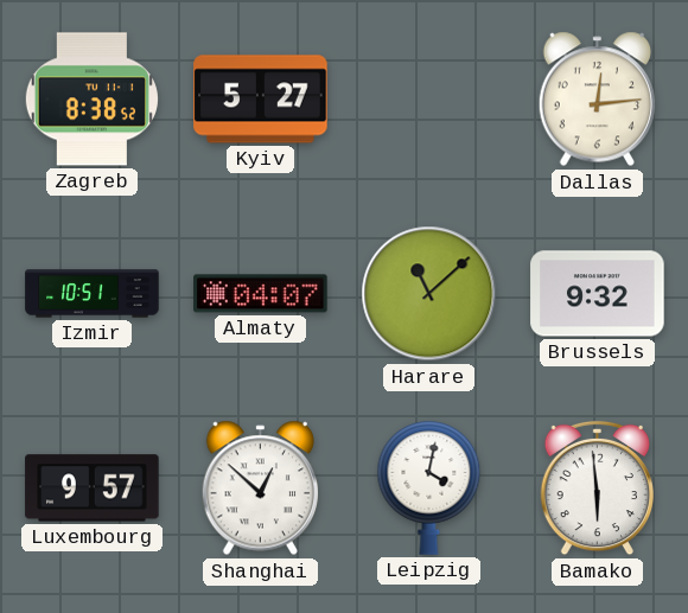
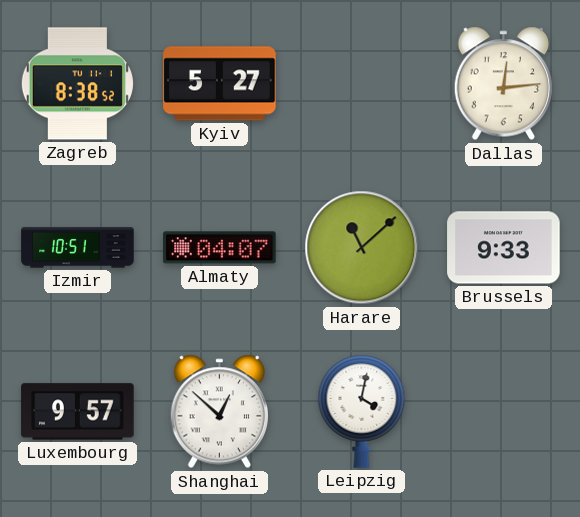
Brussels: 9:32 -> 9:33
Bamako: 5:59 -> none
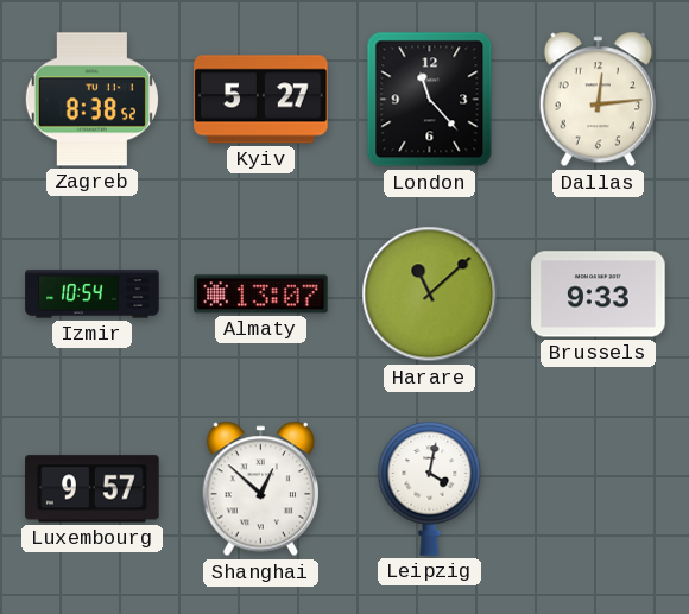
London: none -> 11:23
Izmir: 10:51 -> 10:54
Almaty: 04:07 -> 13:07
